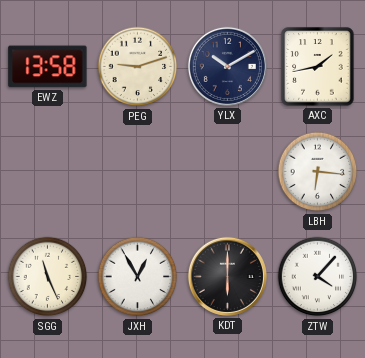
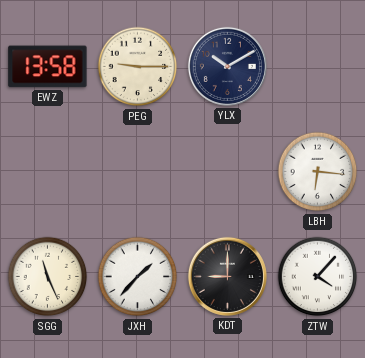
PEG: 9:12 -> 9:15
AXC: 1:43 -> none
JXH: 12:55 -> 1:37
KDT: 6:00 -> 9:00
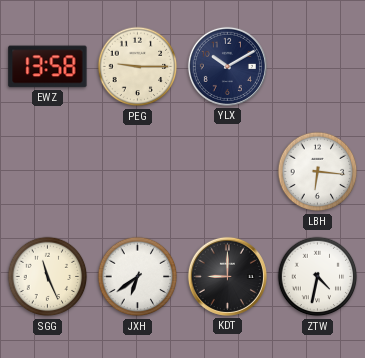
JXH: 1:37 -> 6:39
ZTW: 4:07 -> 4:32
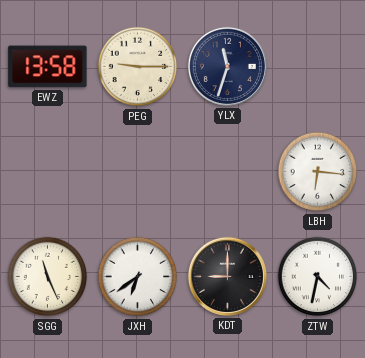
YLX: 10:10 -> 11:33
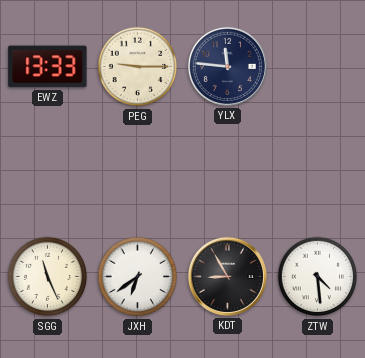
EWZ: 13:58 -> 13:33
YLX: 11:33 -> 11:46
LBH: 6:16 -> none
KDT: 9:00 -> 8:55
ZTW: 4:32 -> 4:29
